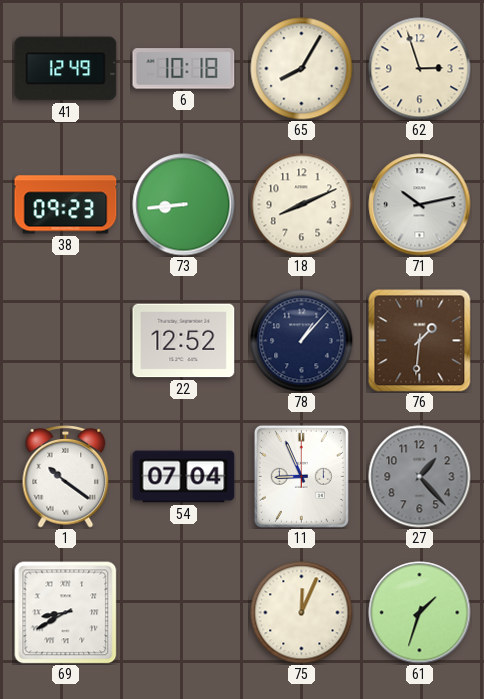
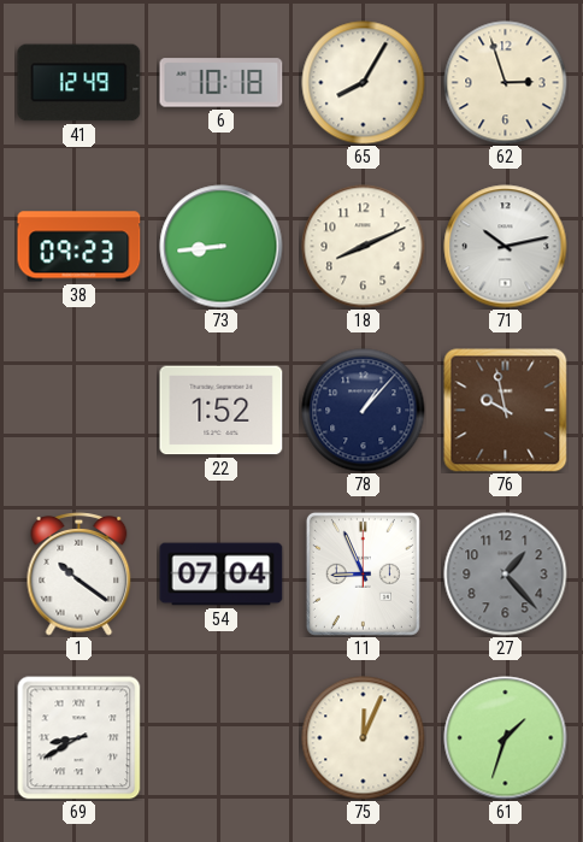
22: 12:52 -> 1:52
76: 1:31 -> 9:58
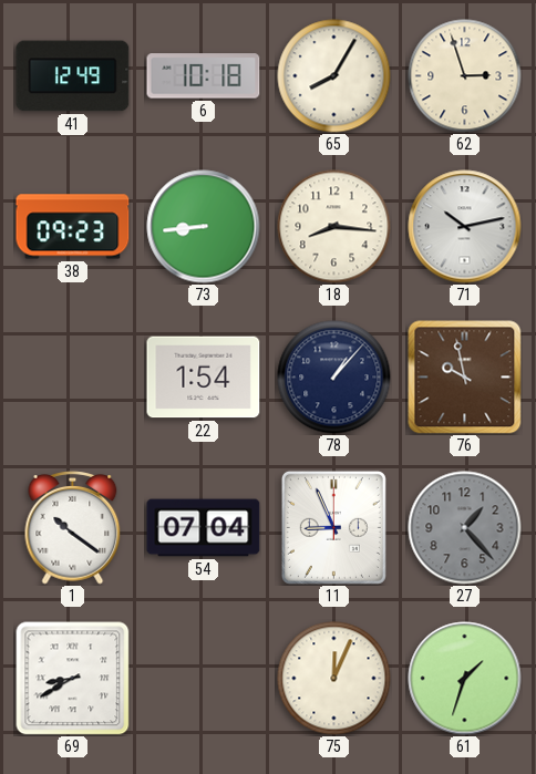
18: 8:11 -> 8:16
22: 1:52 -> 1:54
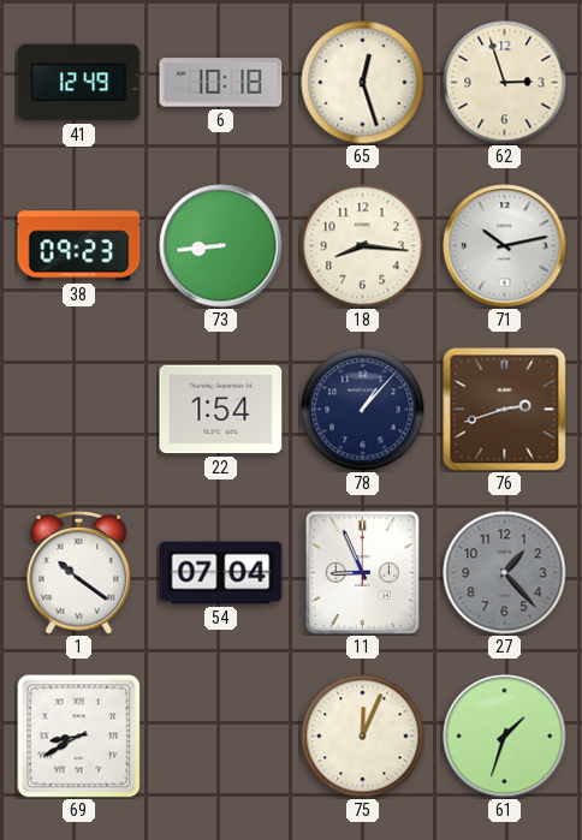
65: 8:05 -> 12:27
76: 9:58 -> 2:42
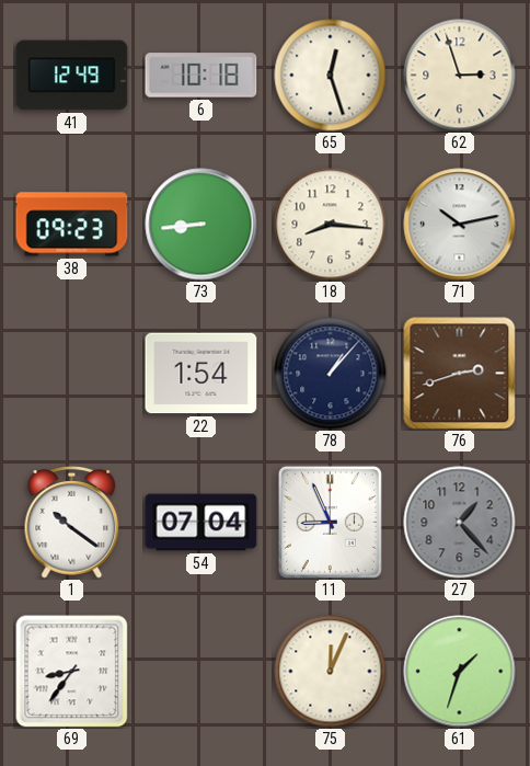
69: 8:40 -> 8:36
